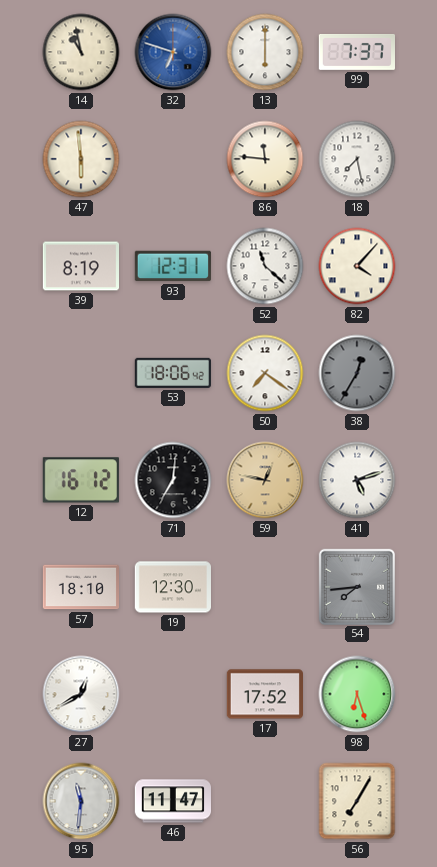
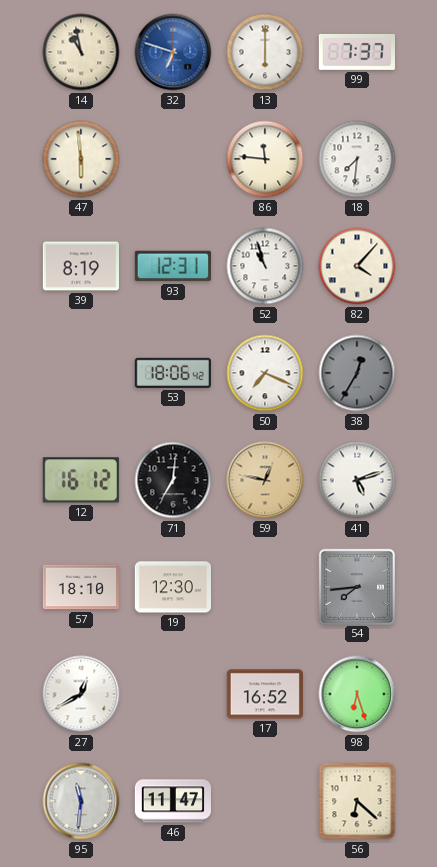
18: 7:28 -> 7:31
52: 11:22 -> 10:57
50: 7:21 -> 7:19
17: 17:52 -> 16:52
56: 7:05 -> 6:22
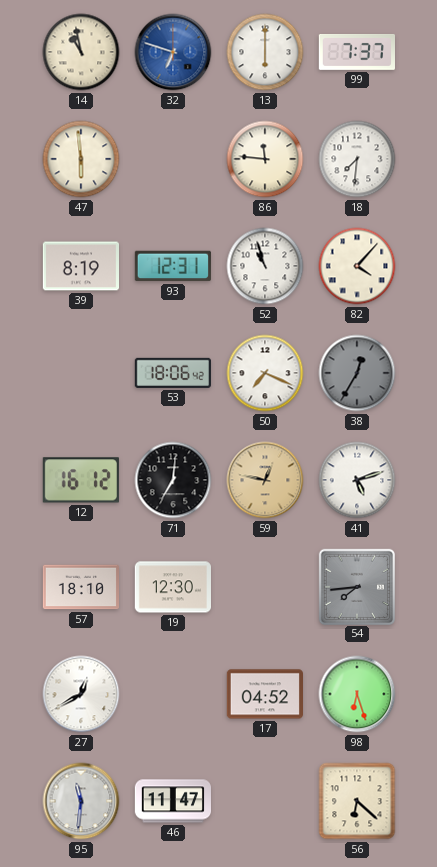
17: 16:52 -> 04:52
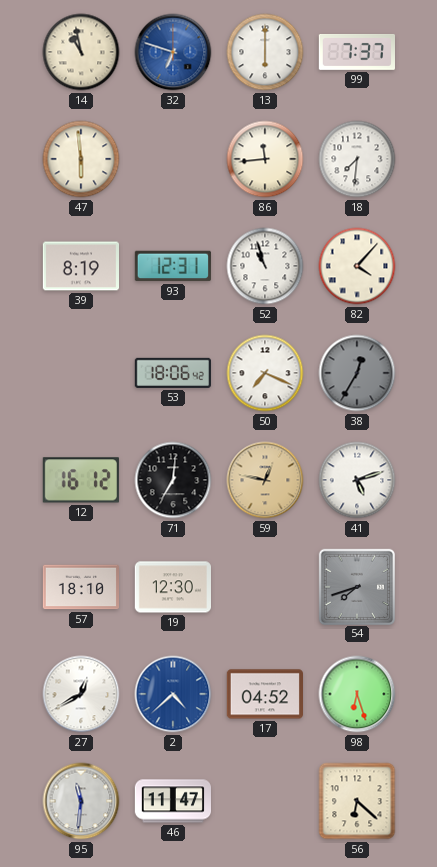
86: 11:46 -> 11:44
54: 7:44 -> 7:42
2: none -> 4:38
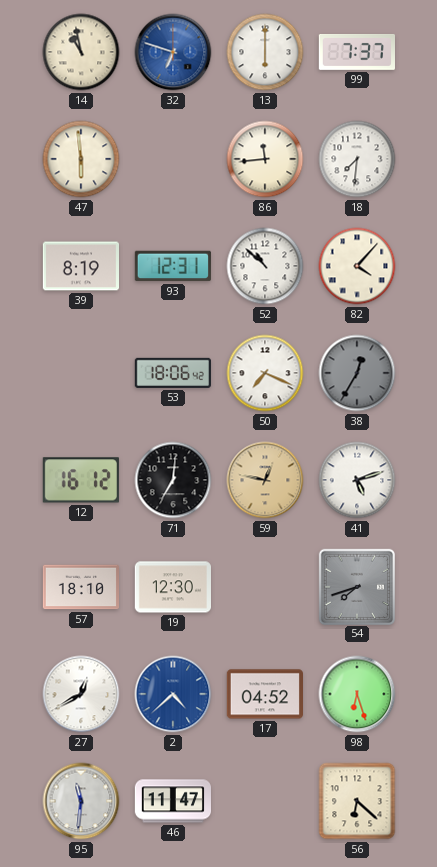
52: 10:57 -> 10:52
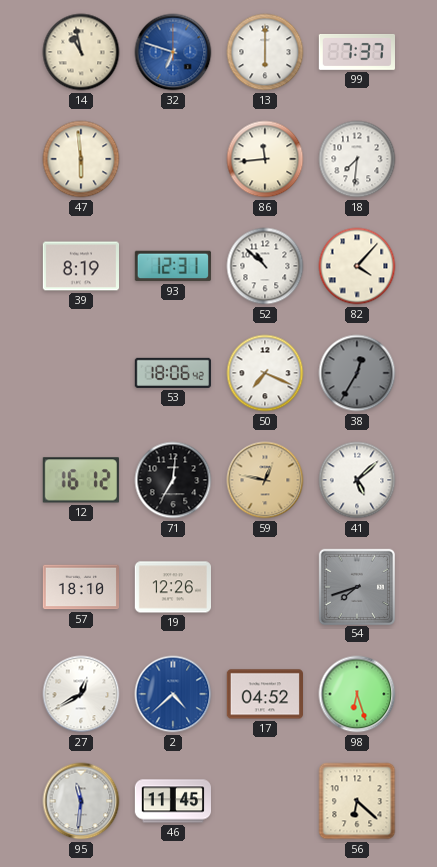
41: 5:12 -> 5:08
19: 12:30 -> 12:26
46: 11:47 -> 11:45
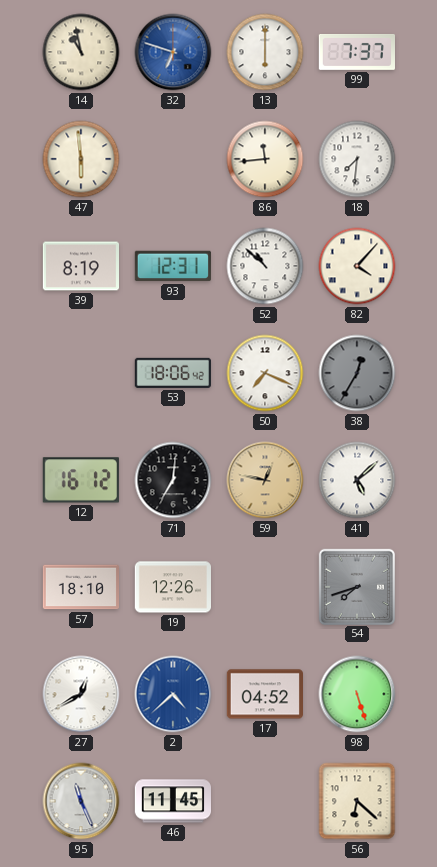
98: 6:27 -> 5:27
95: 11:31 -> 11:26
